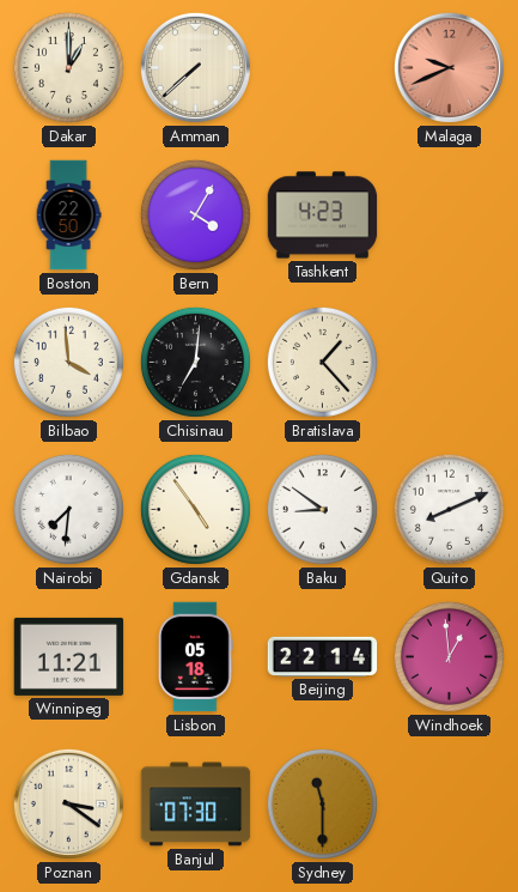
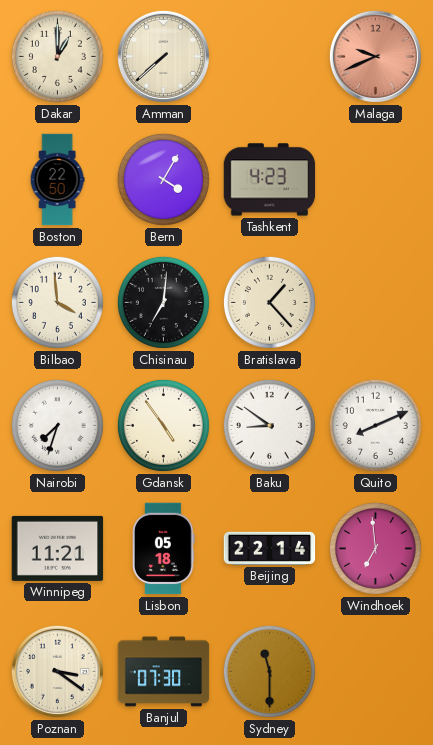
Nairobi: 7:31 -> 7:33
Windhoek: 12:59 -> 6:59
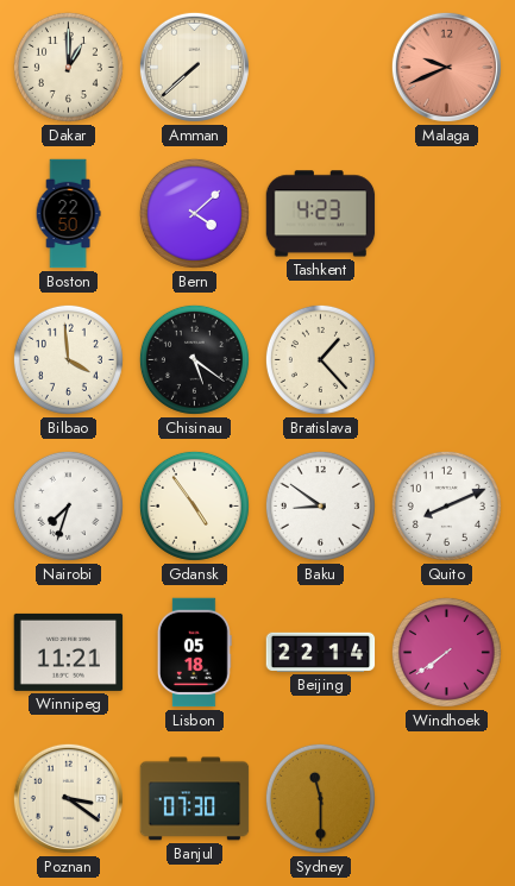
Bern: 4:05 -> 4:08
Chisinau: 7:01 -> 5:21
Windhoek: 6:59 -> 7:39
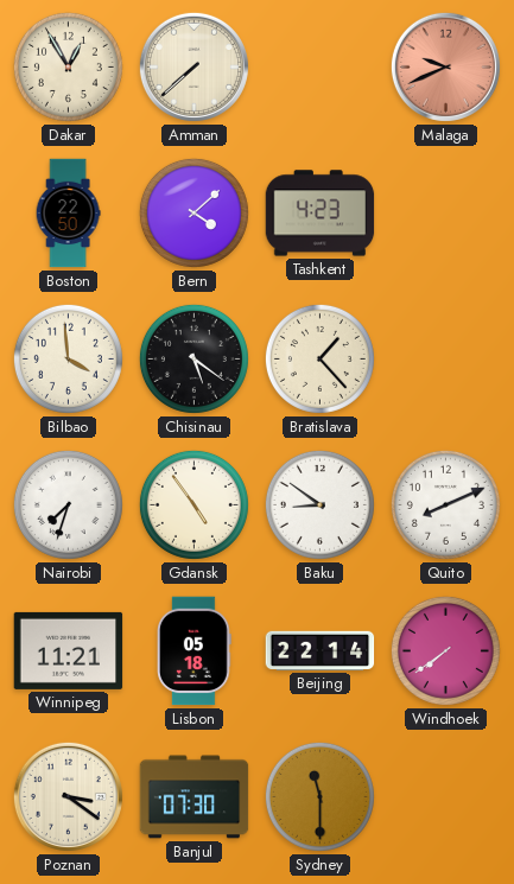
Dakar: 1:00 -> 12:55
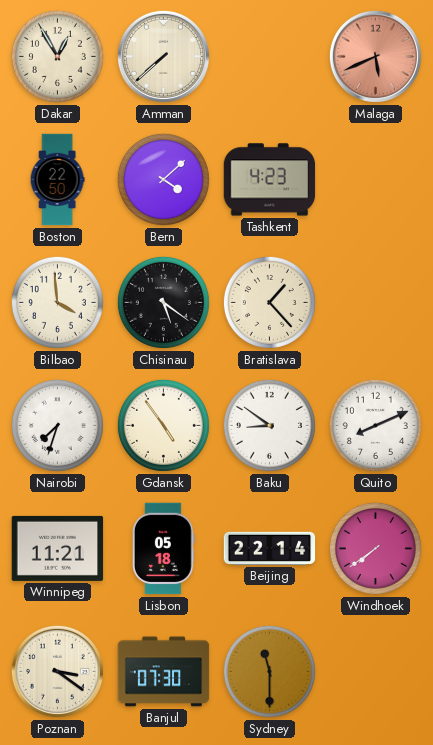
Malaga: 9:41 -> 5:41
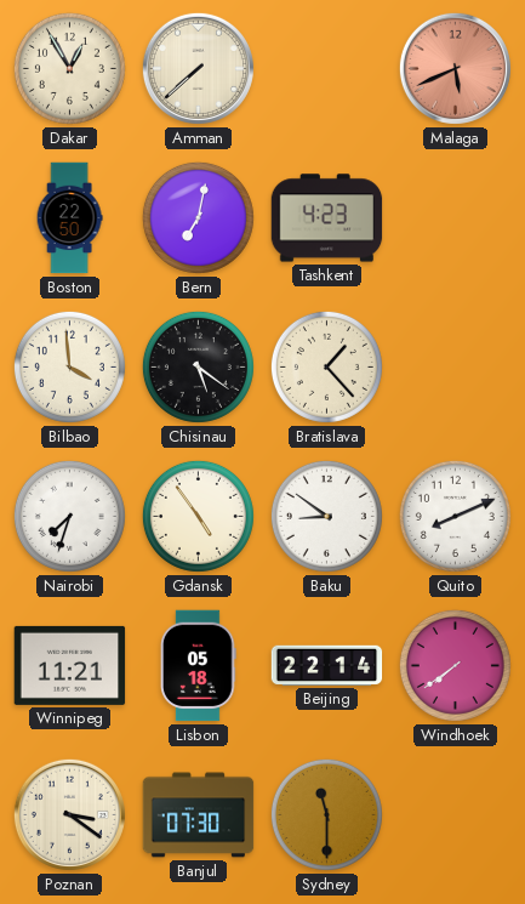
Bern: 4:08 -> 7:02
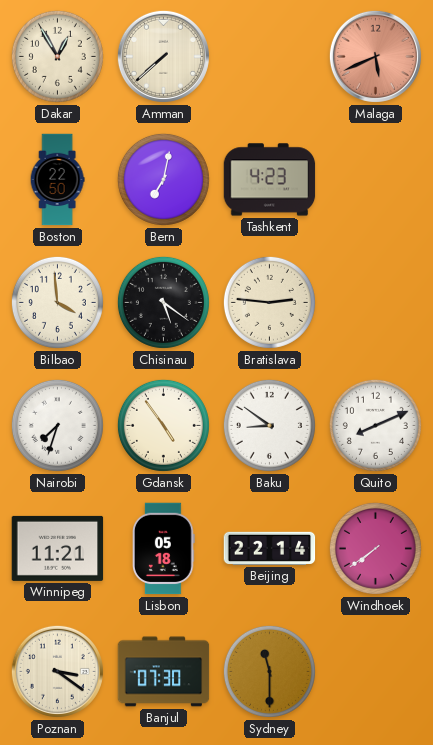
Bratislava: 1:23 -> 2:46
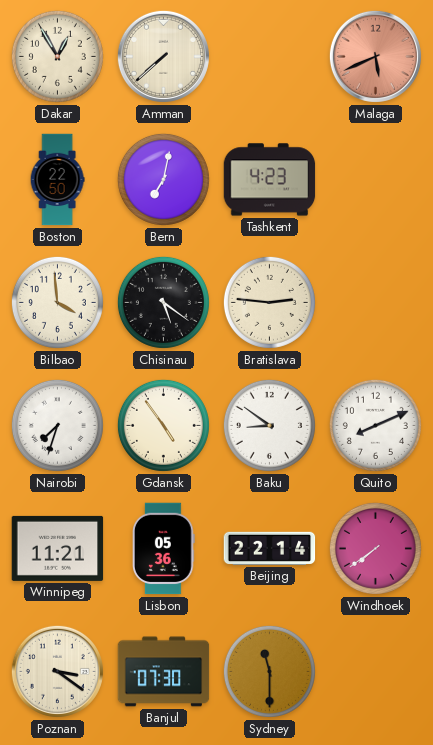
Lisbon: 05:18 -> 05:36
